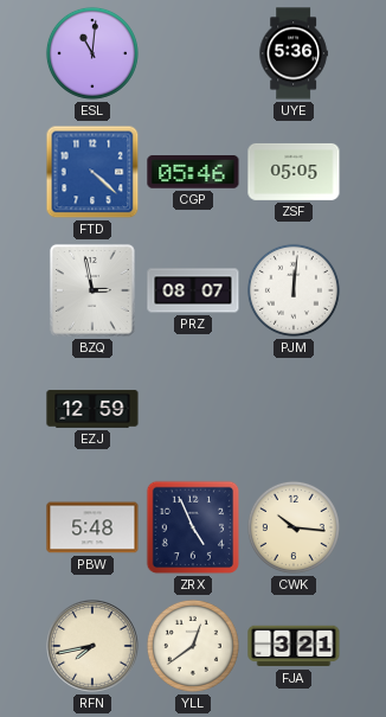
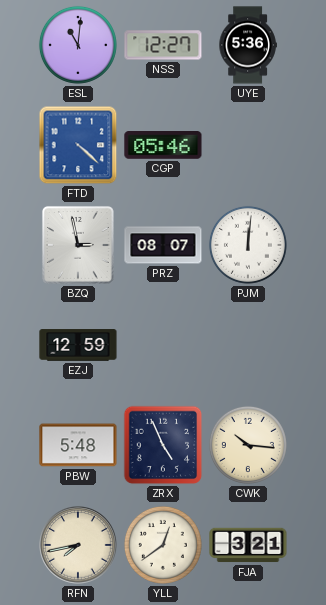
NSS: none -> 12:27
ZSF: 05:05 -> none
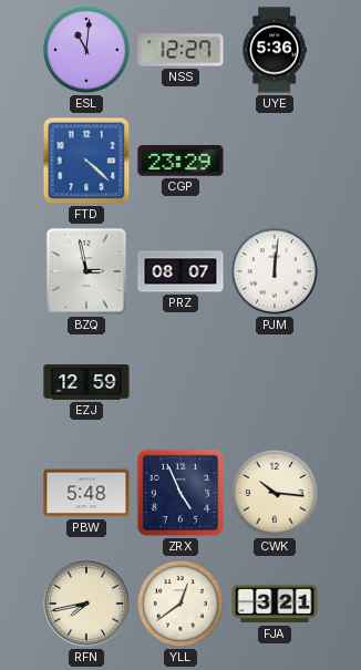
CGP: 05:46 -> 23:29
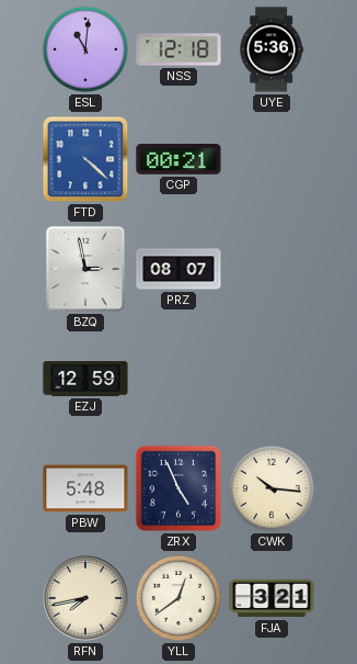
NSS: 12:27 -> 12:18
CGP: 23:29 -> 00:21
PJM: 12:01 -> none
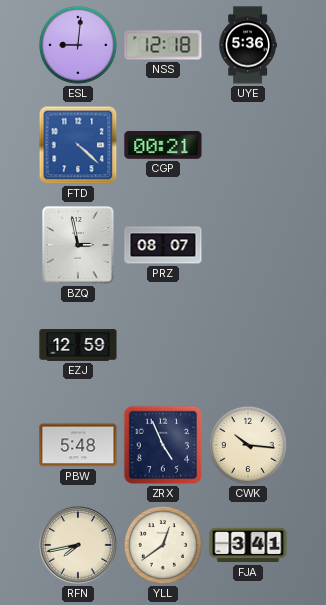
ESL: 11:01 -> 9:01
FJA: 3:21 -> 3:41
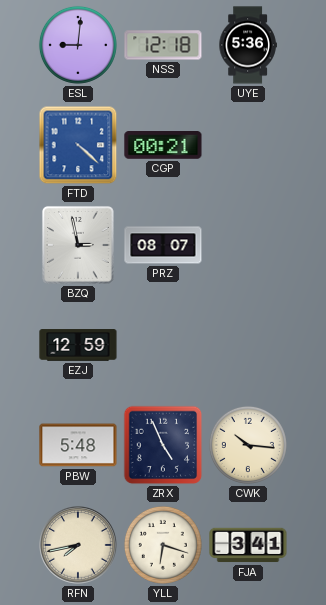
YLL: 12:39 -> 6:18
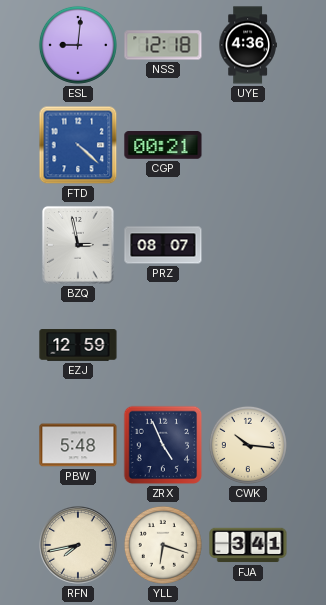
UYE: 5:36 -> 4:36
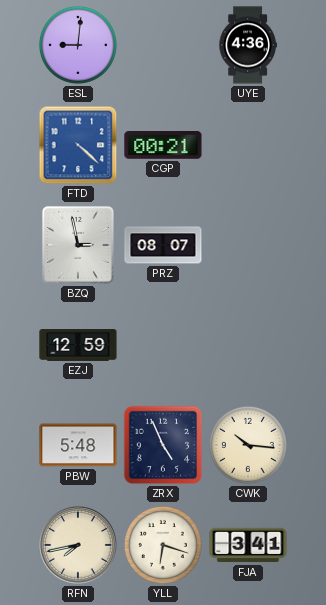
NSS: 12:18 -> none
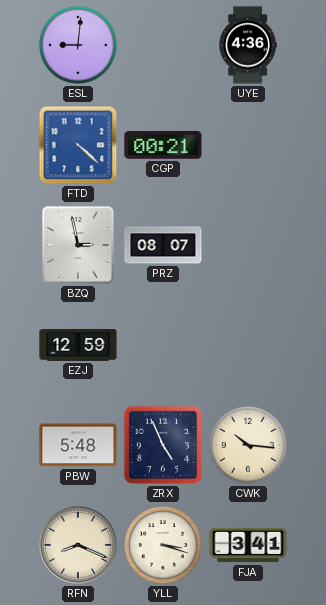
RFN: 7:43 -> 8:19
YLL: 6:18 -> 3:18
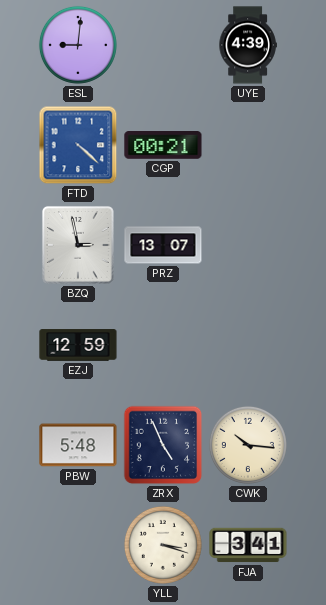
UYE: 4:36 -> 4:39
PRZ: 08:07 -> 13:07
RFN: 8:19 -> none
